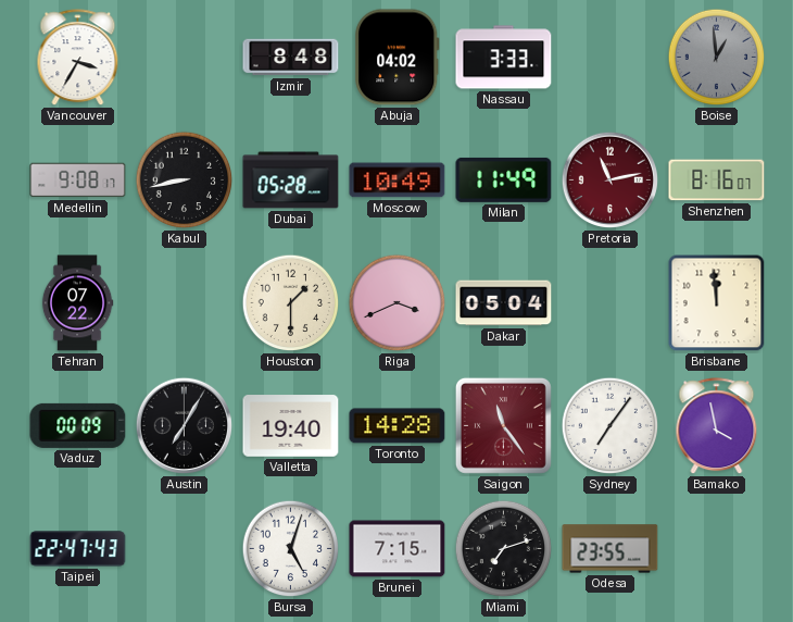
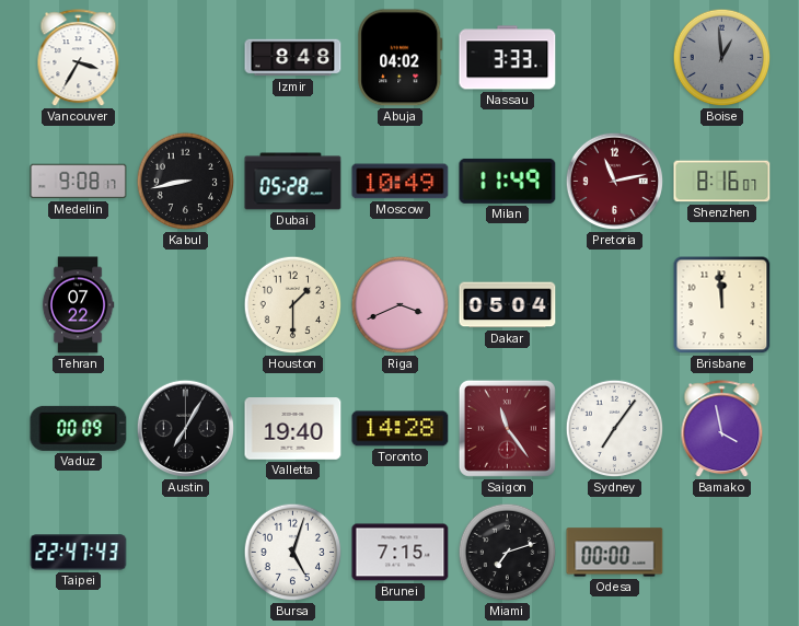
Odesa: 23:55 -> 00:00
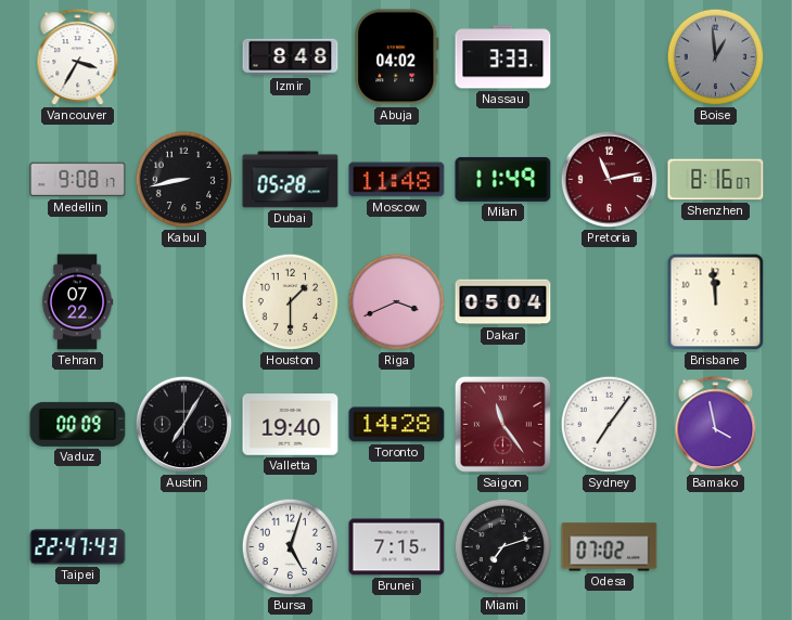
Moscow: 10:49 -> 11:48
Odesa: 00:00 -> 07:02
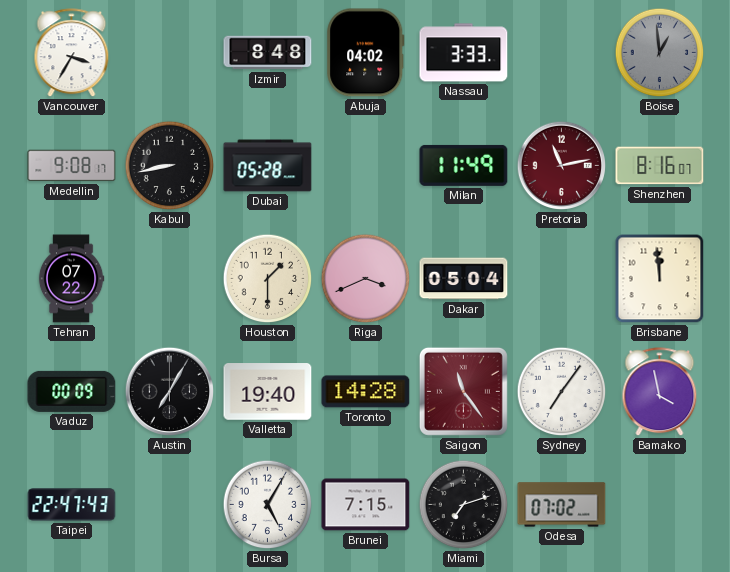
Moscow: 11:48 -> none
Bursa: 5:03 -> 5:05
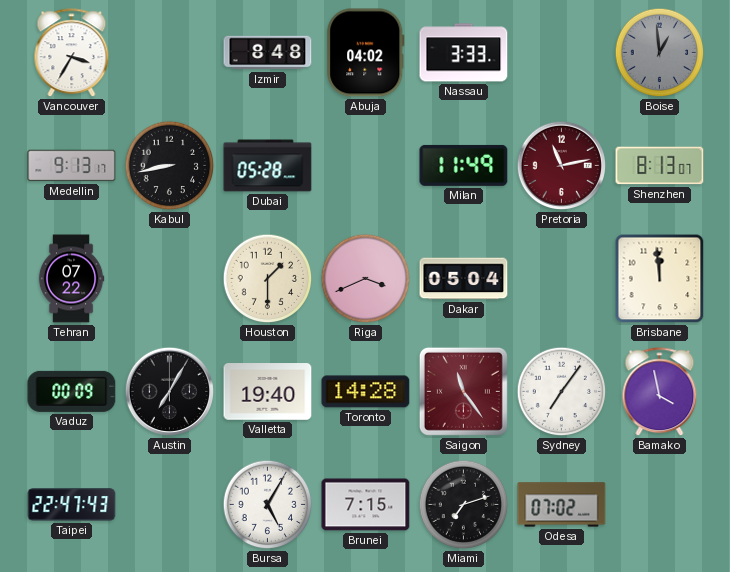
Medellin: 9:08 -> 9:13
Shenzhen: 8:16 -> 8:13
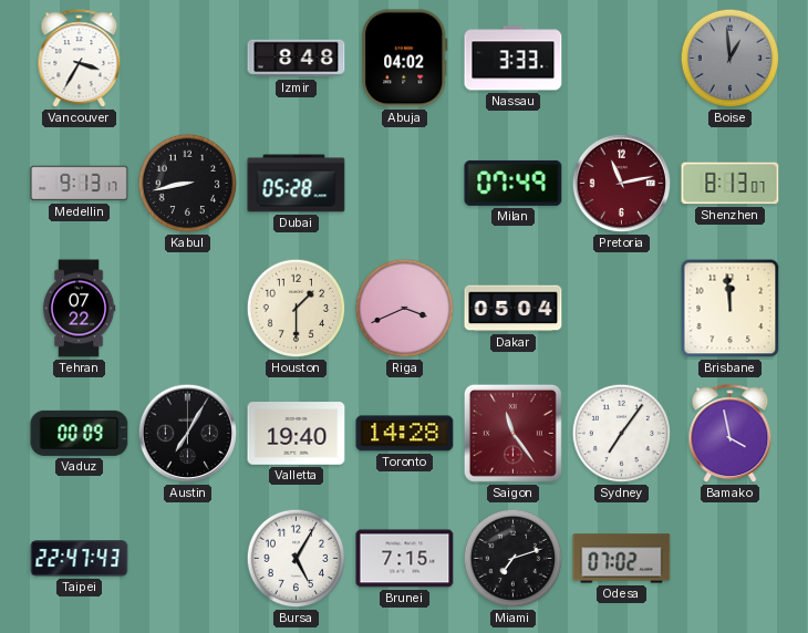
Milan: 11:49 -> 07:49
